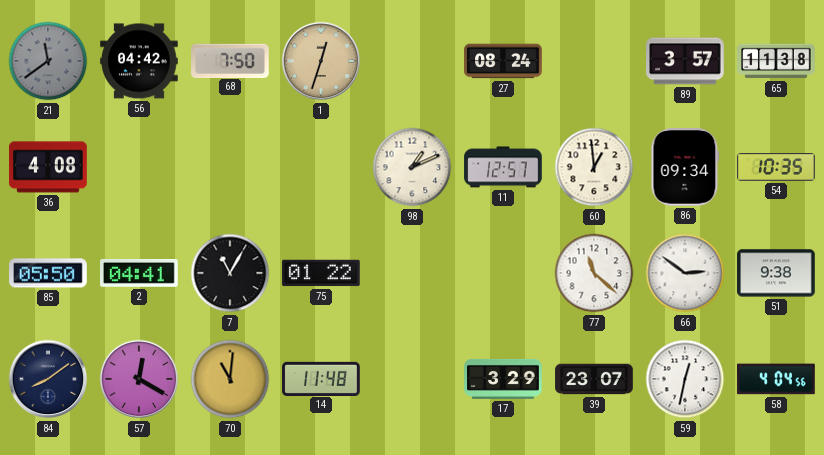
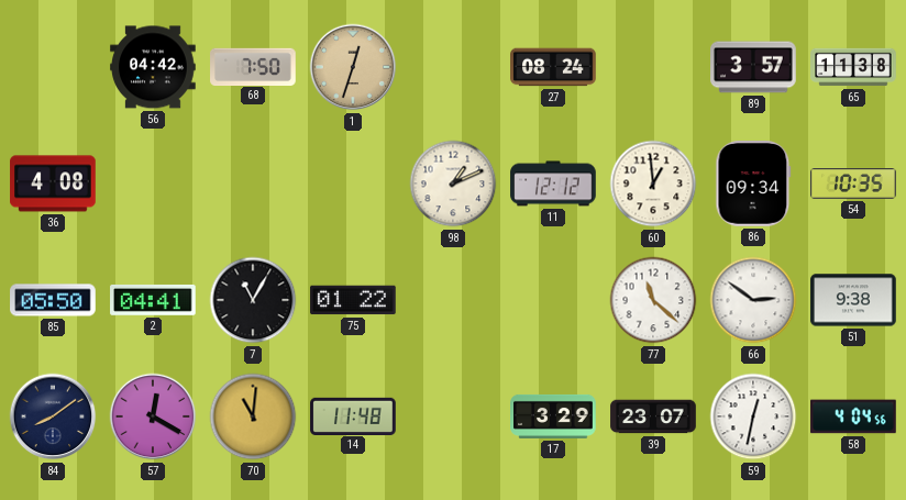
21: 11:39 -> none
11: 12:57 -> 12:12
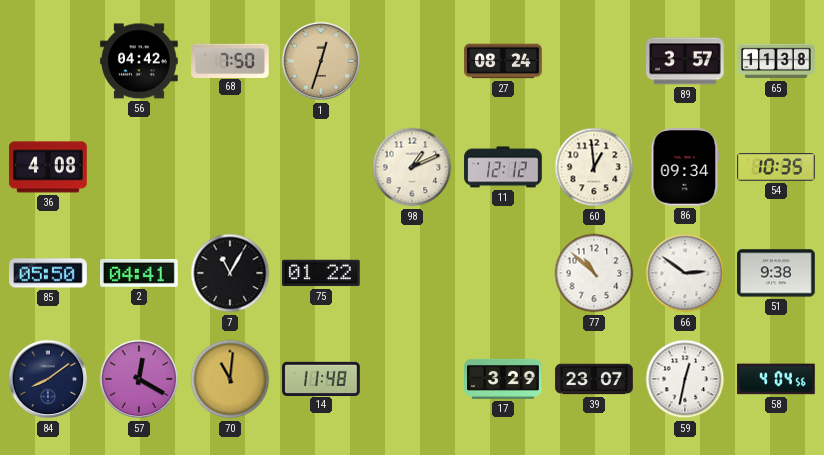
77: 11:22 -> 10:52
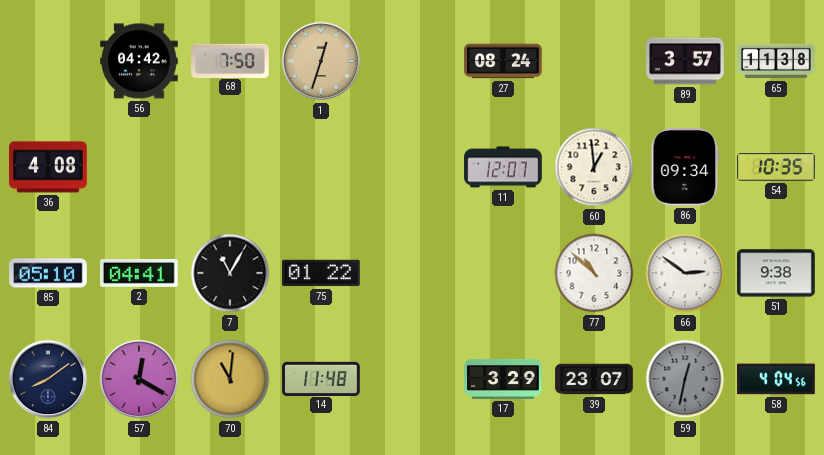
98: 1:11 -> none
11: 12:12 -> 12:07
85: 05:50 -> 05:10
59 dial: white -> grey
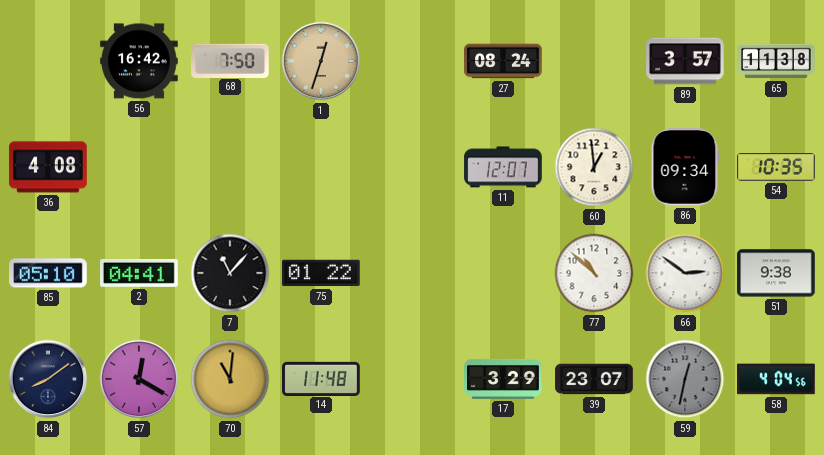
56: 04:42 -> 16:42
7: 11:05 -> 11:07
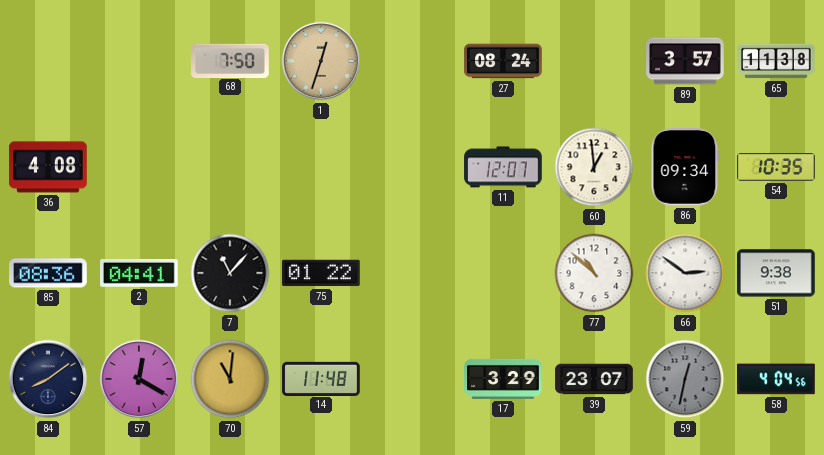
56: 16:42 -> none
85: 05:10 -> 08:36
